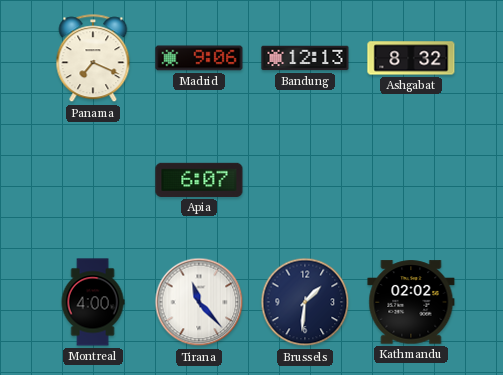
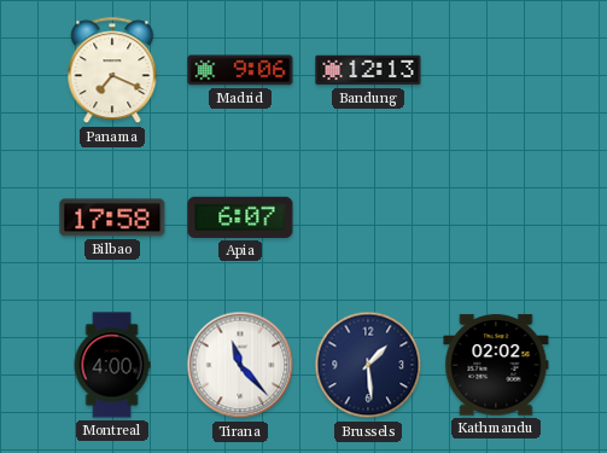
Ashgabat: 8:32 -> none
Bilbao: none -> 17:58
Brussels: 1:31 -> 1:29
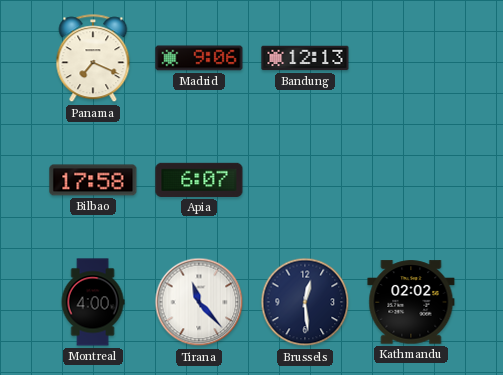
Brussels: 1:29 -> 12:29
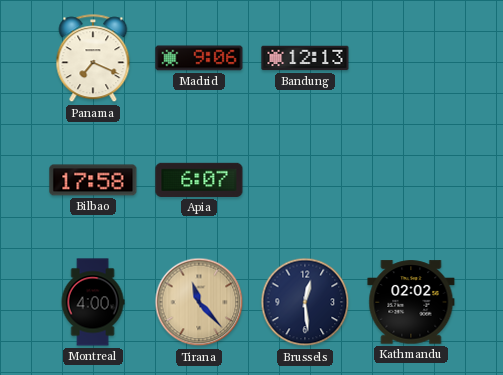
Tirana dial: white -> champagne
